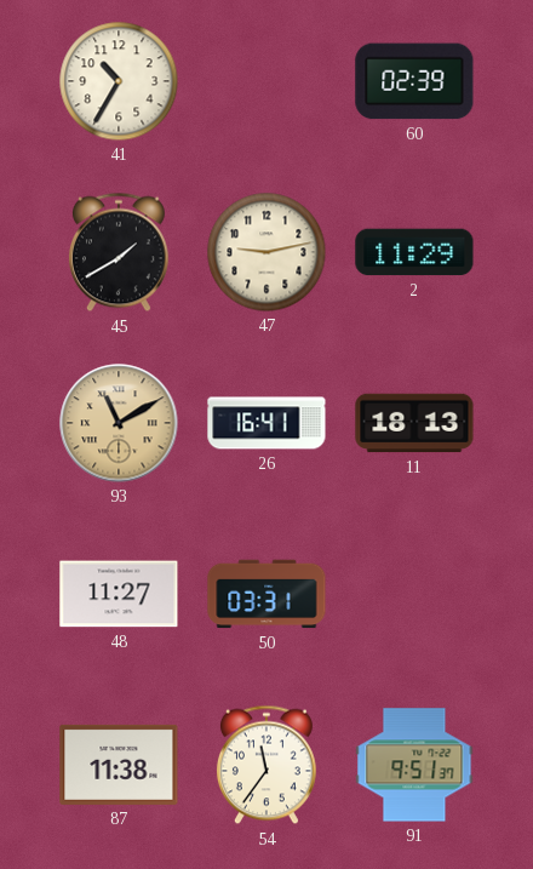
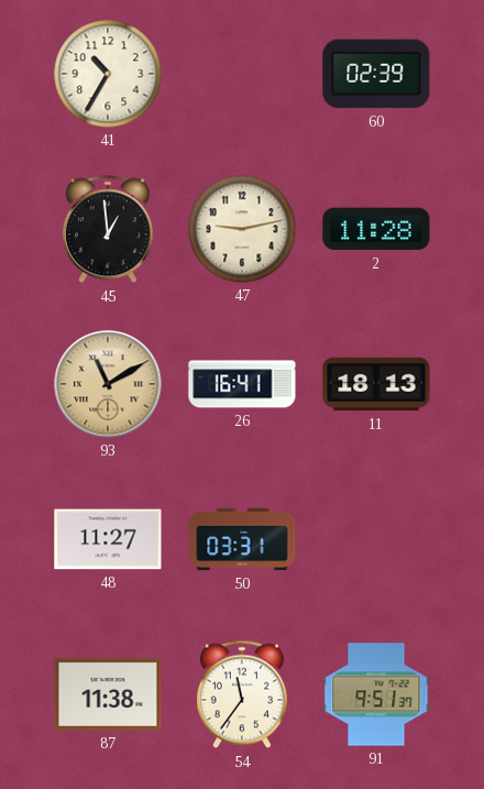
45: 1:40 -> 12:59
2: 11:29 -> 11:28
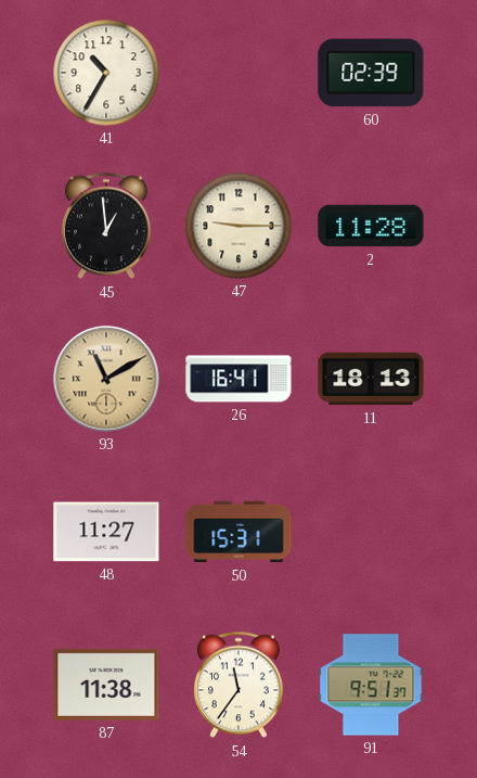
47: 9:13 -> 9:15
50: 03:31 -> 15:31
